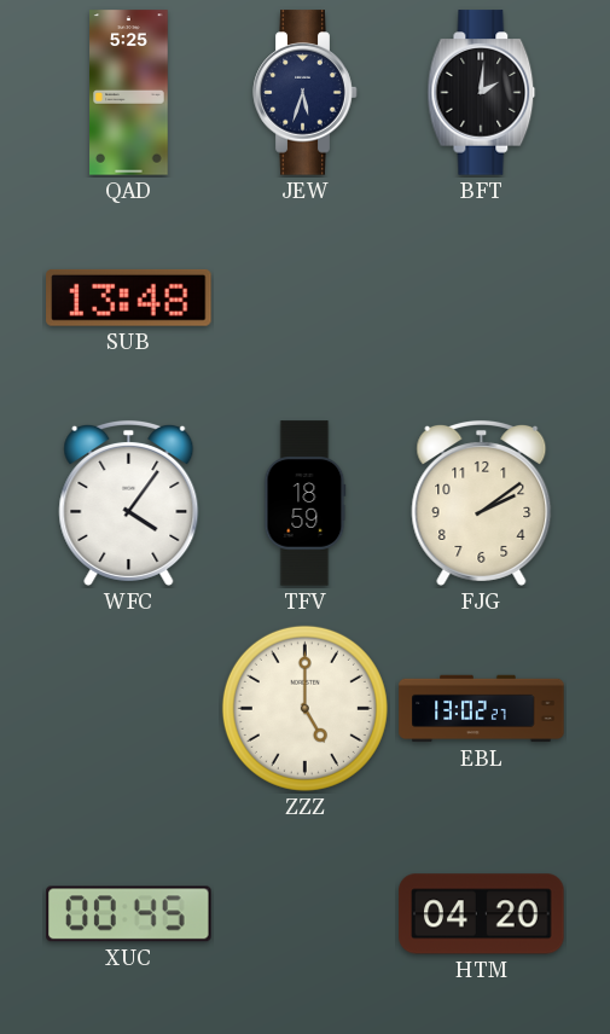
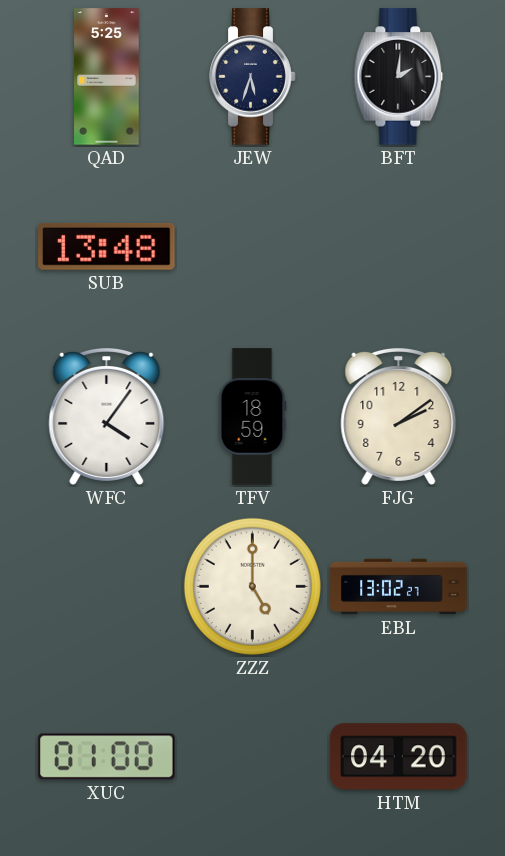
XUC: 00:45 -> 01:00
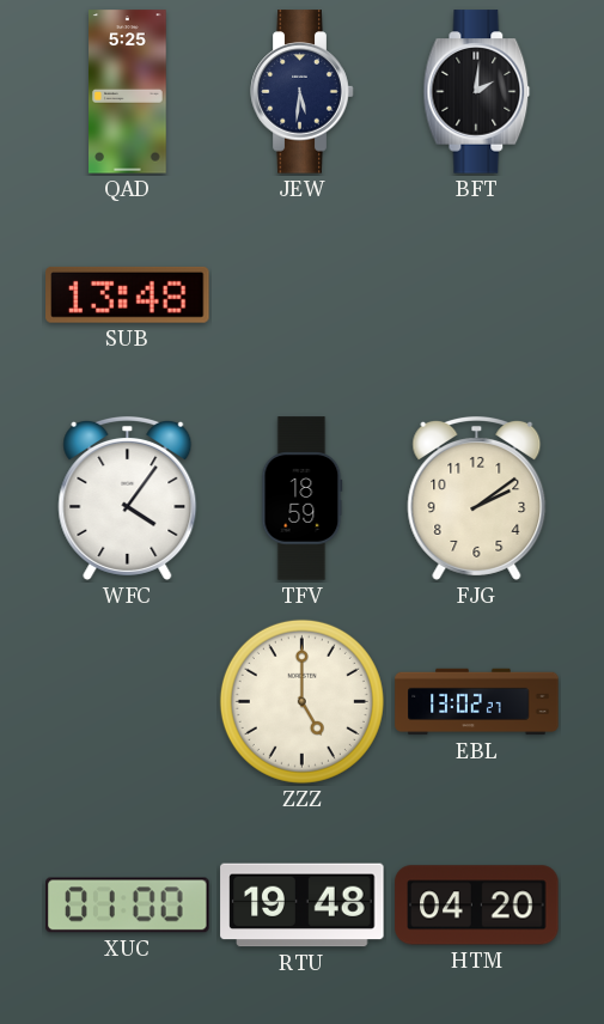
JEW: 5:33 -> 5:31
RTU: none -> 19:48
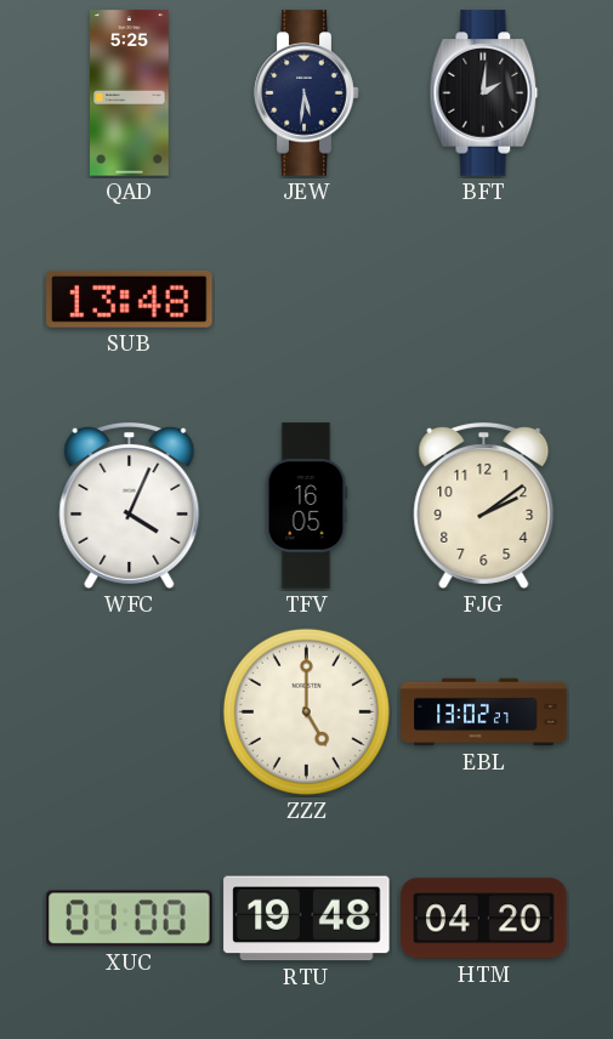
WFC: 4:06 -> 4:04
TFV: 18:59 -> 16:05
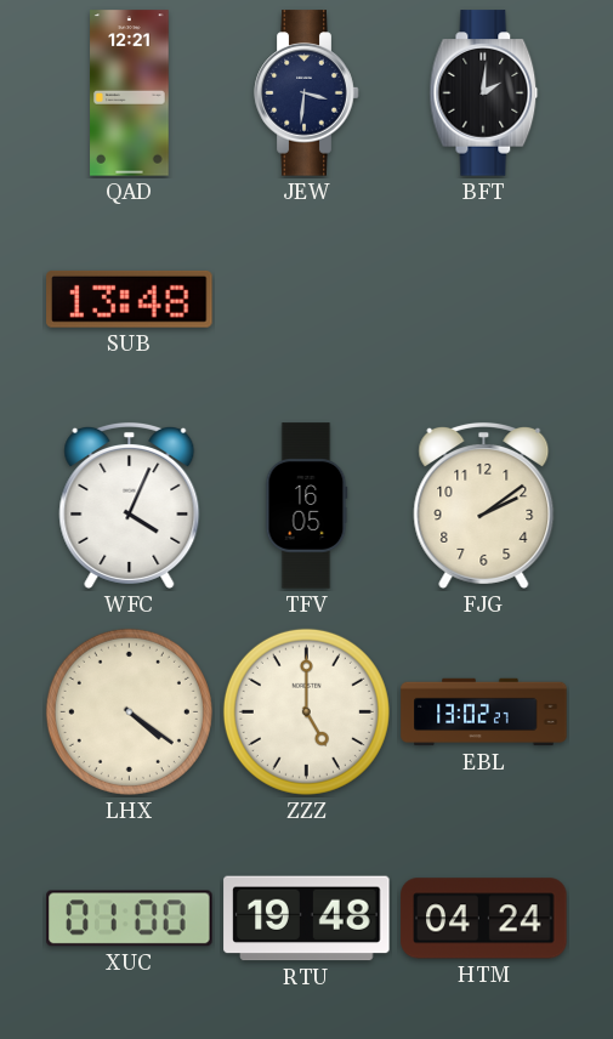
QAD: 5:25 -> 12:21
JEW: 5:31 -> 3:31
LHX: none -> 4:21
HTM: 04:20 -> 04:24
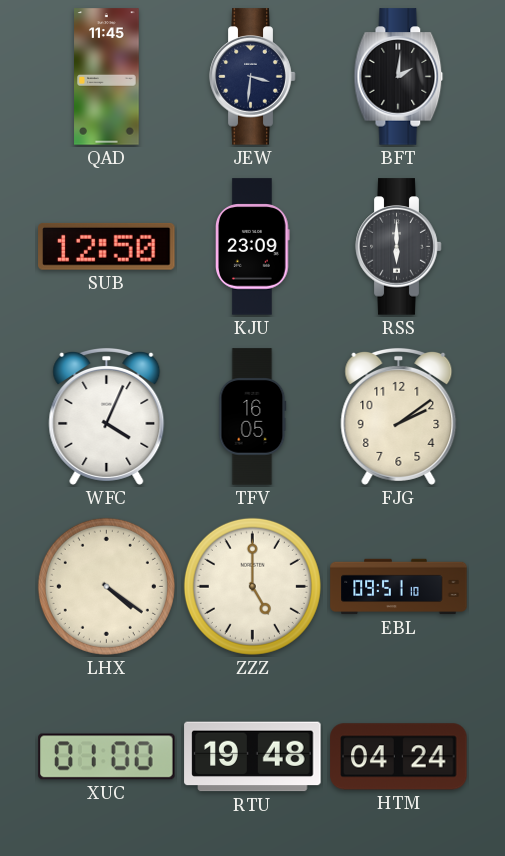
QAD: 12:21 -> 11:45
SUB: 13:48 -> 12:50
KJU: none -> 23:09
RSS: none -> 6:00
EBL: 13:02 -> 09:51
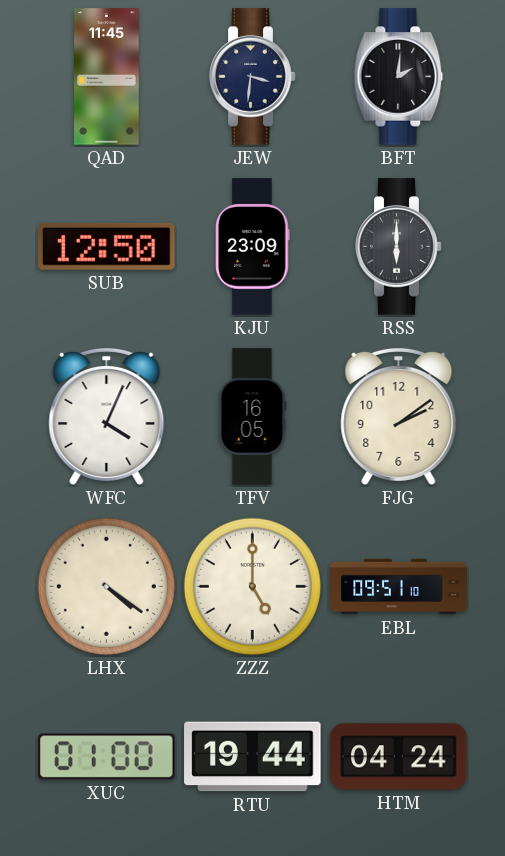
RTU: 19:48 -> 19:44
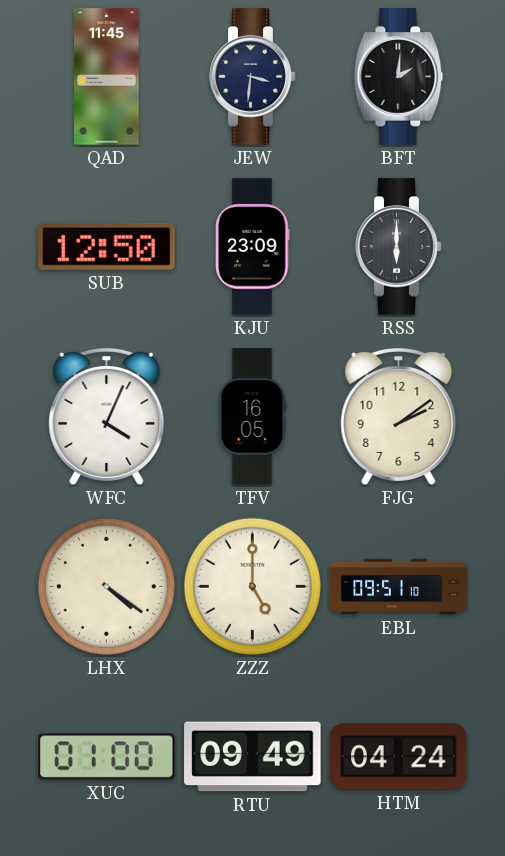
RTU: 19:44 -> 09:49
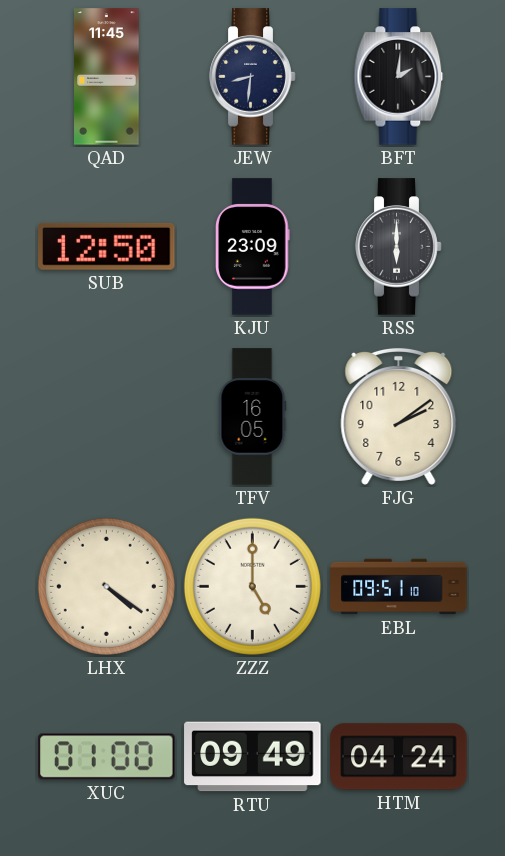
JEW: 3:31 -> 8:31
WFC: 4:04 -> none
